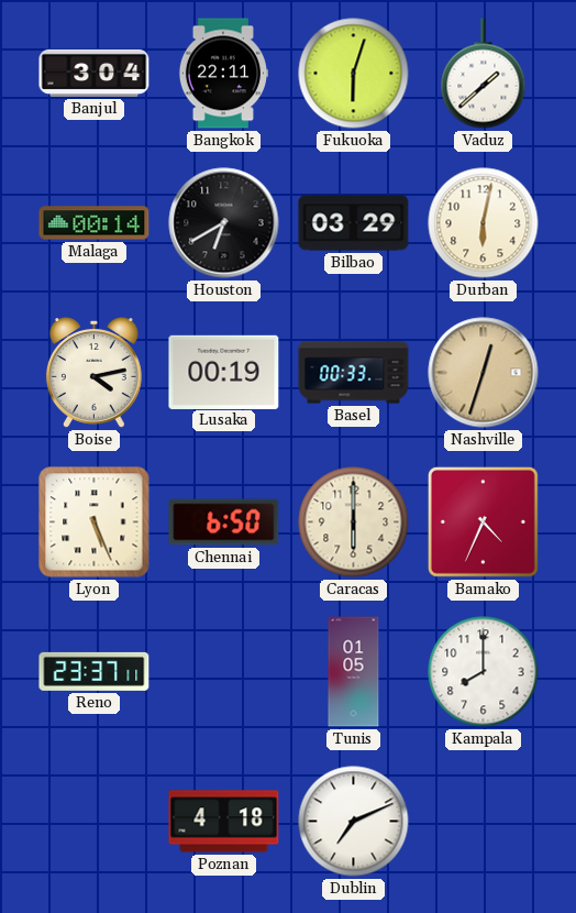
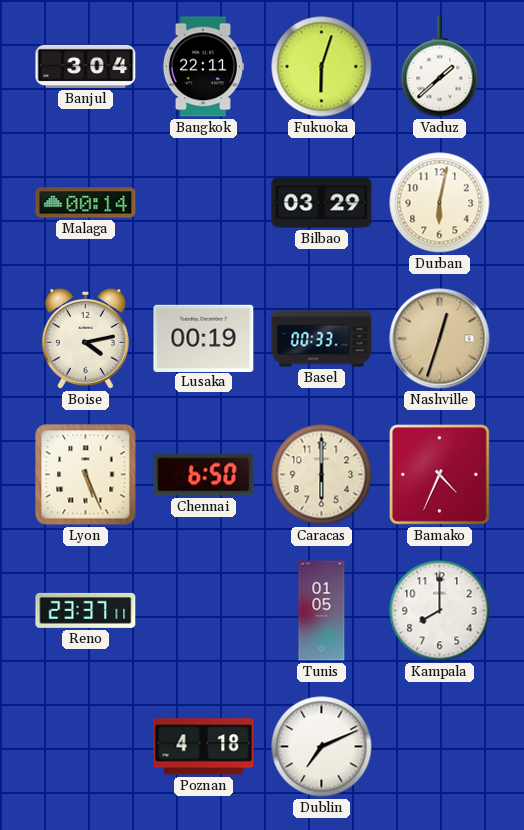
Houston: 6:40 -> none
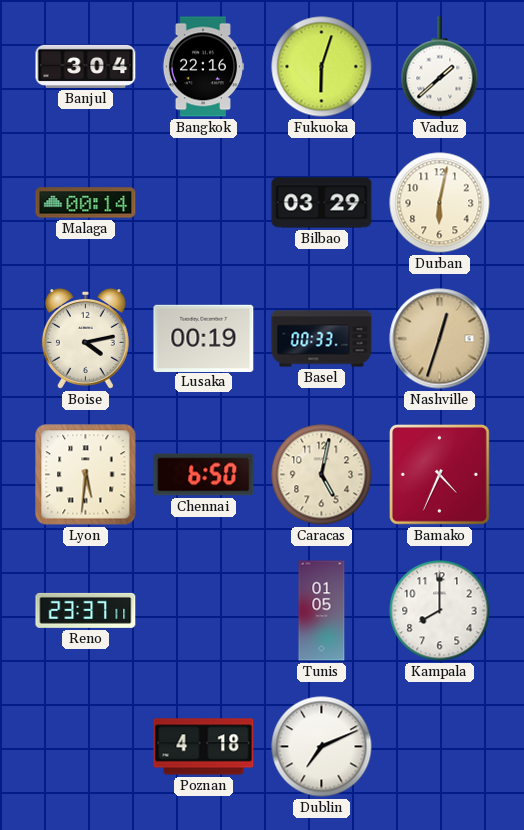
Bangkok: 22:11 -> 22:16
Lyon: 5:26 -> 5:31
Caracas: 6:00 -> 5:02
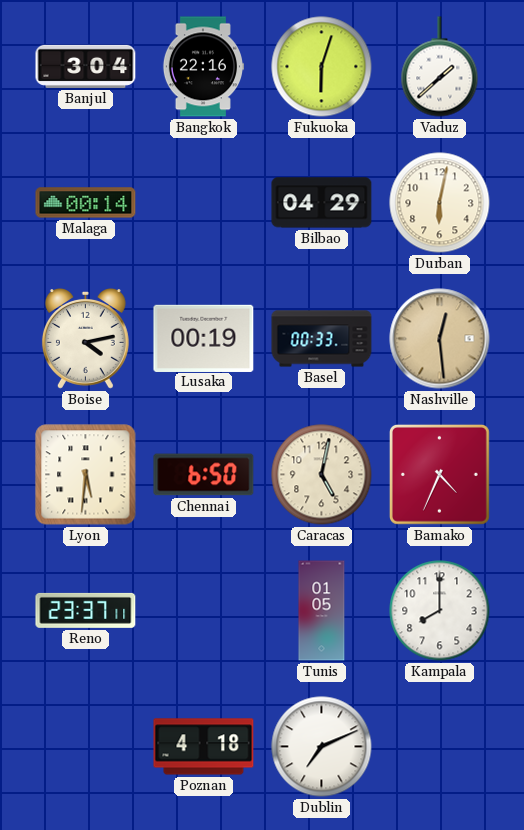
Bilbao: 03:29 -> 04:29
Nashville: 12:33 -> 12:29
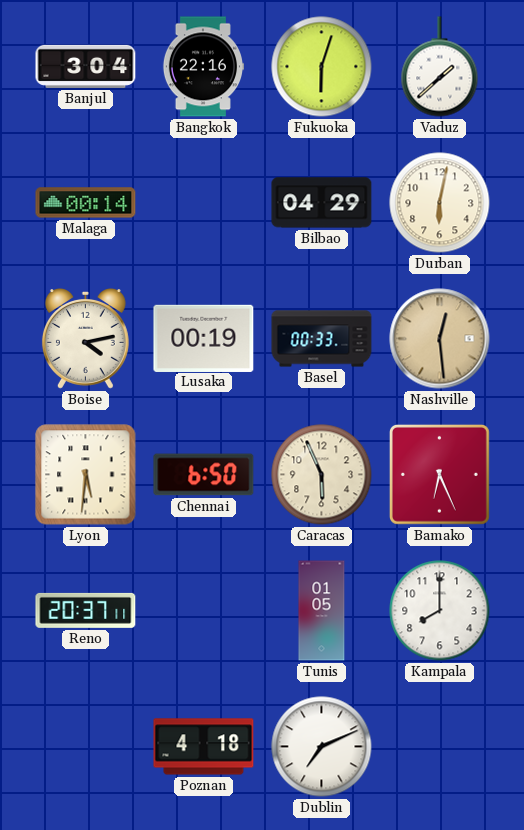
Caracas: 5:02 -> 5:56
Bamako: 4:34 -> 6:26
Reno: 23:37 -> 20:37
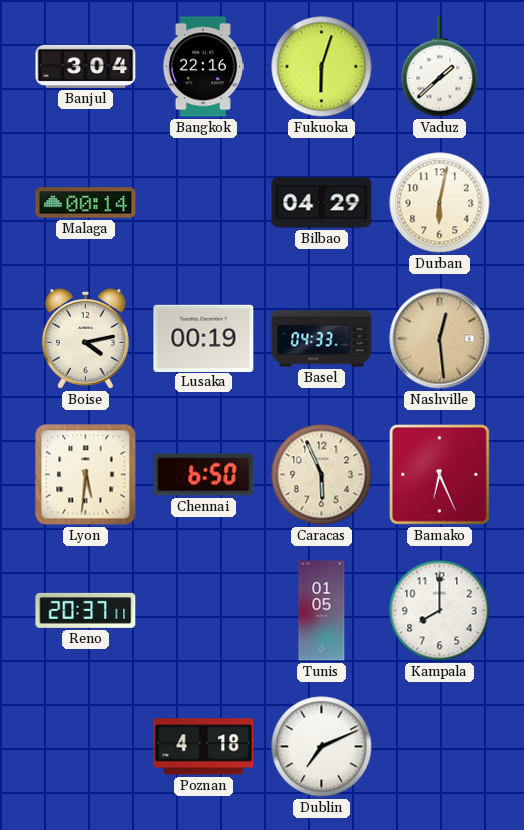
Basel: 00:33 -> 04:33
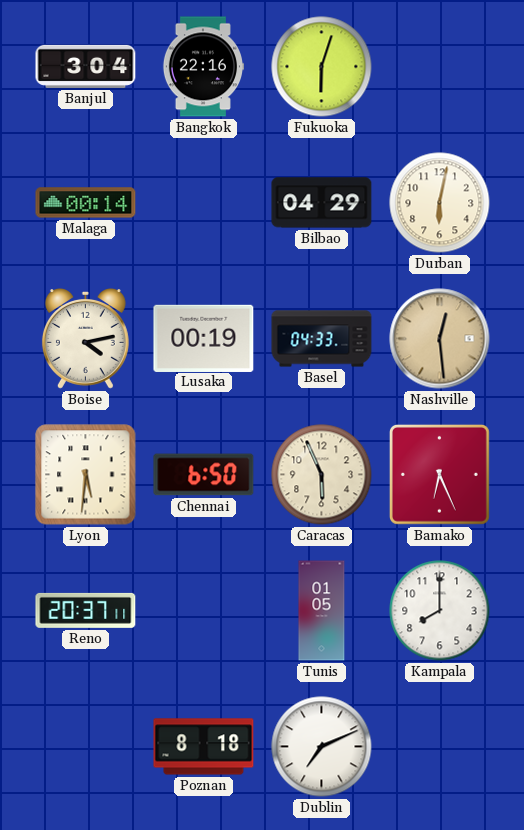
Vaduz: 1:38 -> none
Poznan: 4:18 -> 8:18
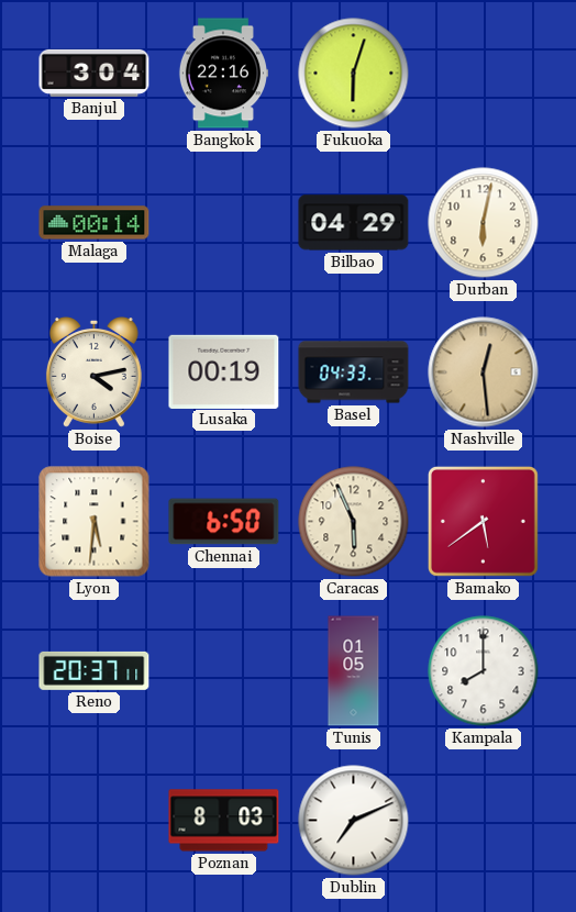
Bamako: 6:26 -> 5:39
Poznan: 8:18 -> 8:03
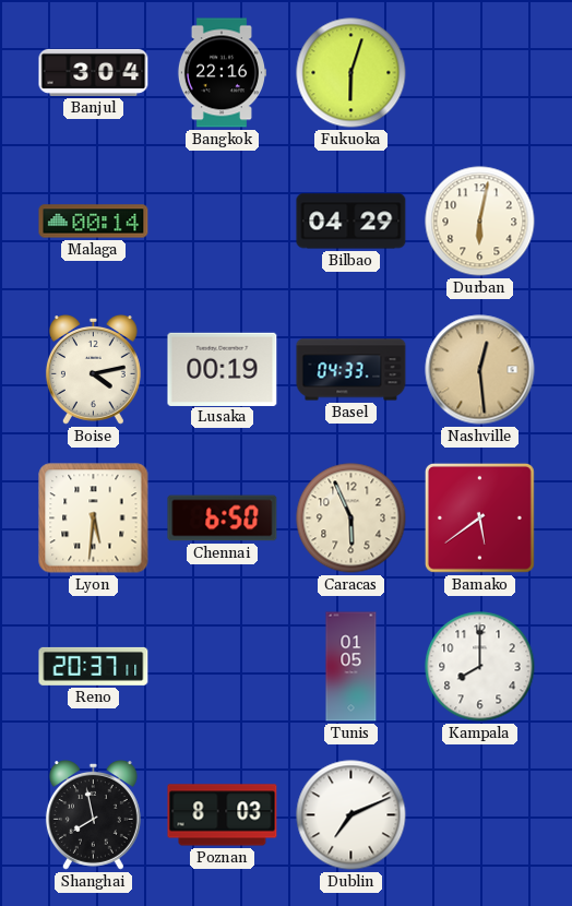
Shanghai: none -> 7:58
